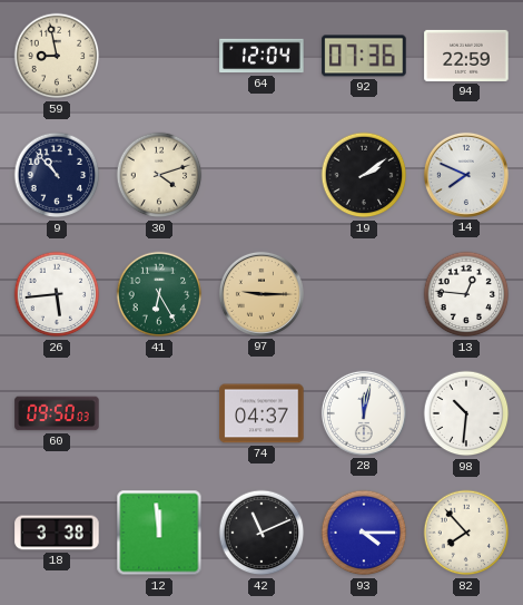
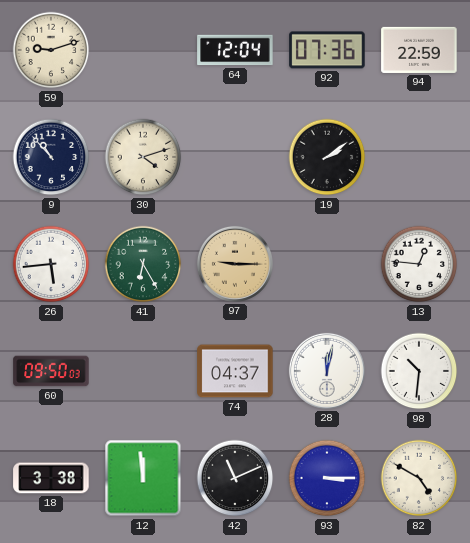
59: 8:58 -> 9:12
14: 7:49 -> none
93: 4:15 -> 3:15
82: 7:53 -> 4:50
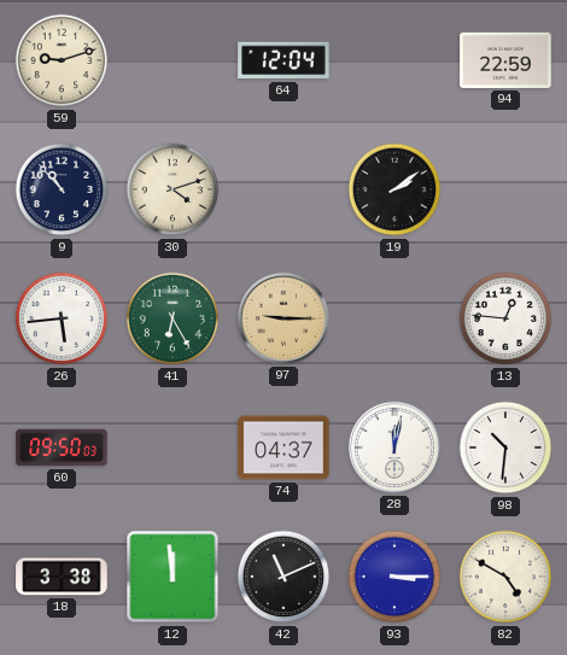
92: 07:36 -> none
